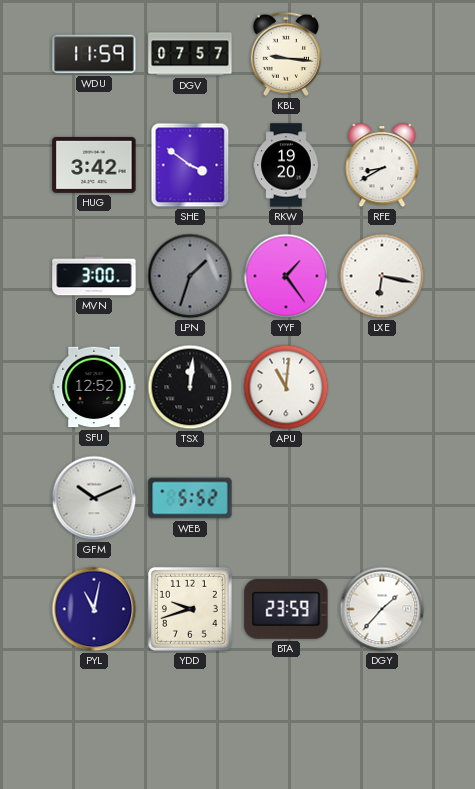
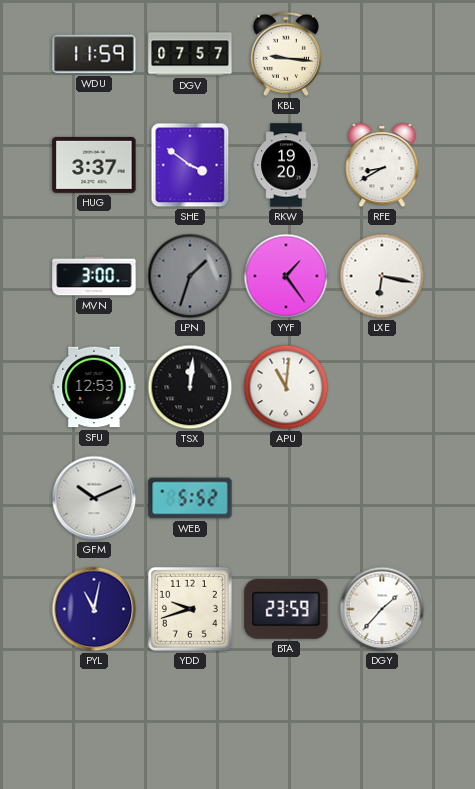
HUG: 3:42 -> 3:37
SFU: 12:52 -> 12:53
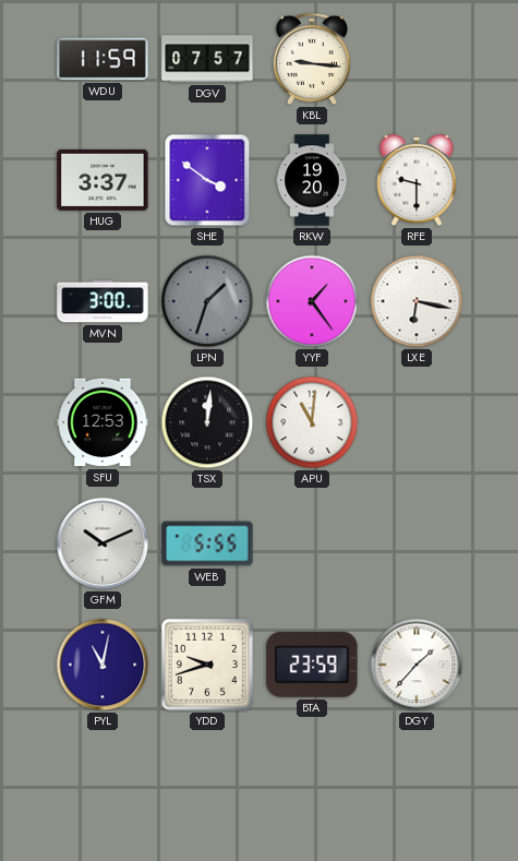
RFE: 8:40 -> 9:30
WEB: 5:52 -> 5:55
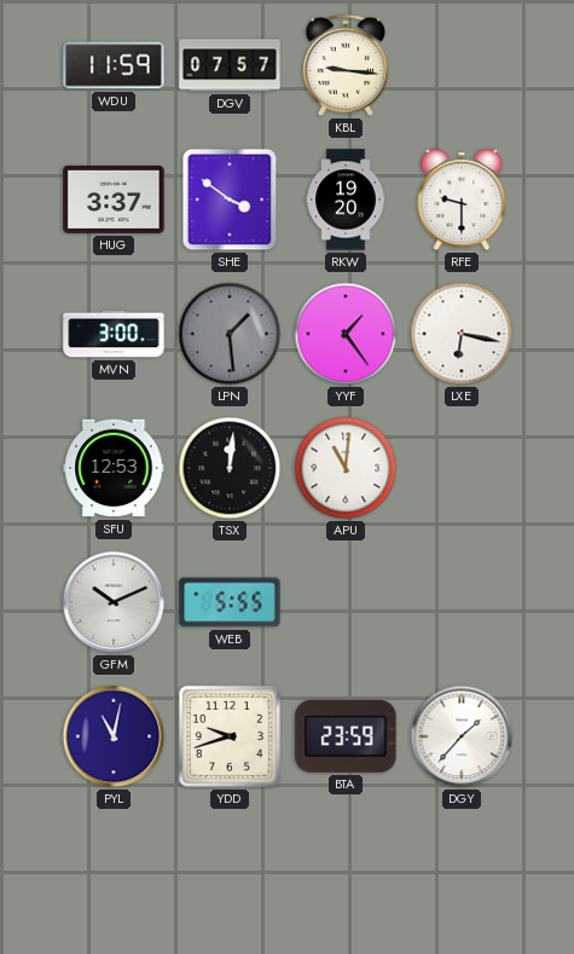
LPN: 1:33 -> 1:29
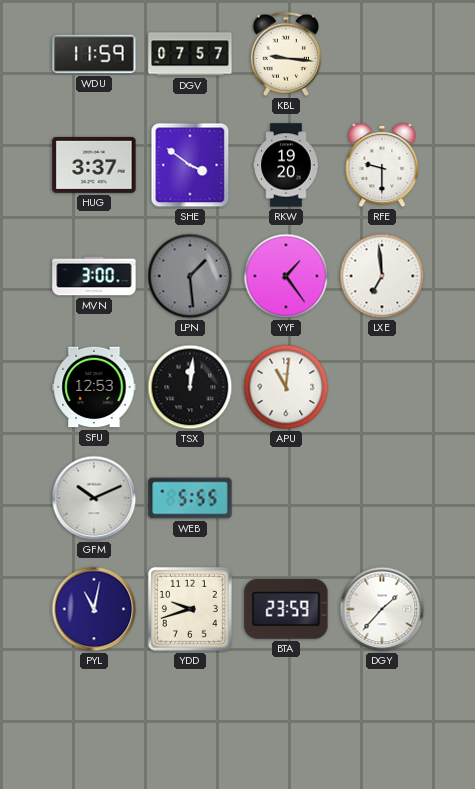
LXE: 6:17 -> 6:59
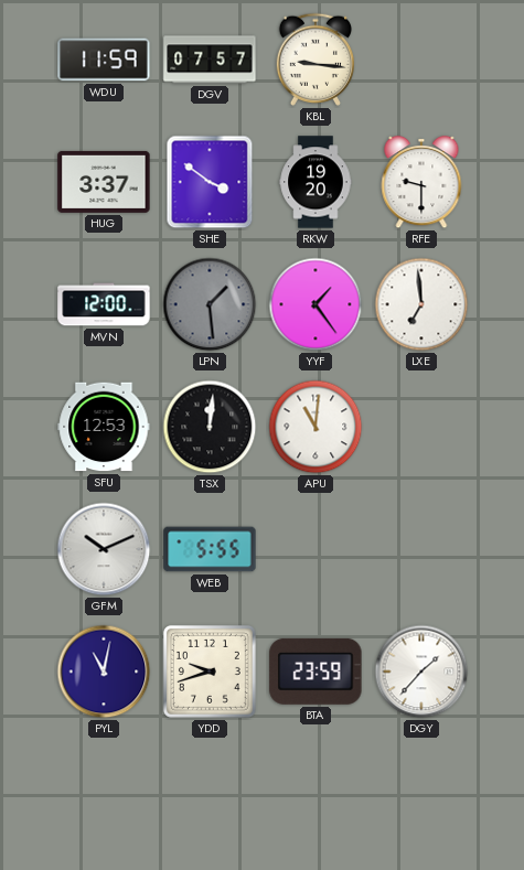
MVN: 3:00 -> 12:00
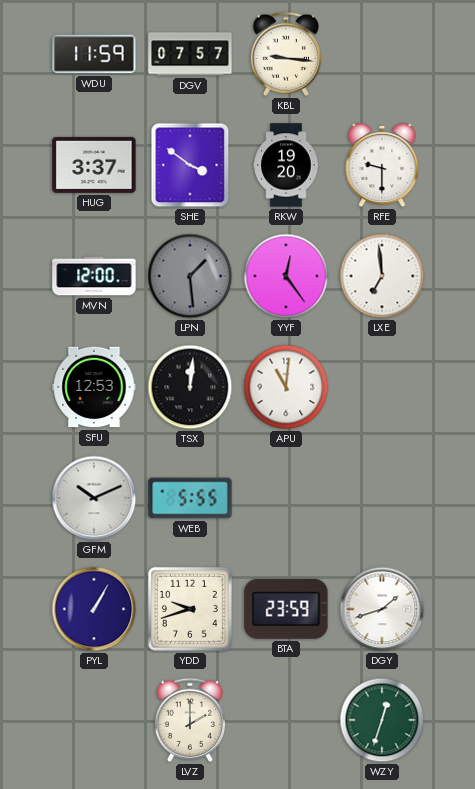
YYF: 1:24 -> 12:24
PYL: 11:02 -> 1:05
DGY: 1:37 -> 1:42
LVZ: none -> 2:00
WZY: none -> 12:33
